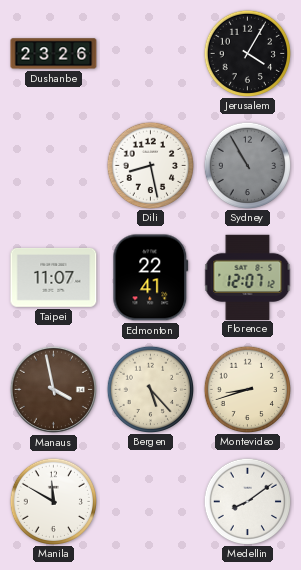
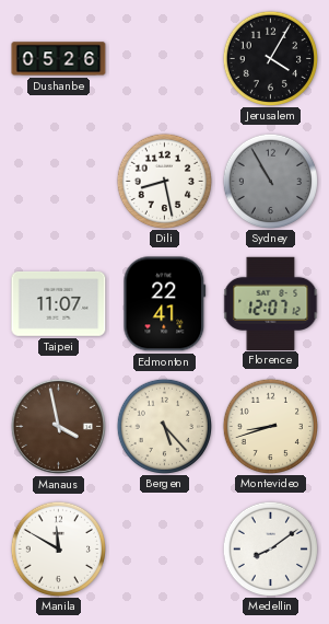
Dushanbe: 23:26 -> 05:26
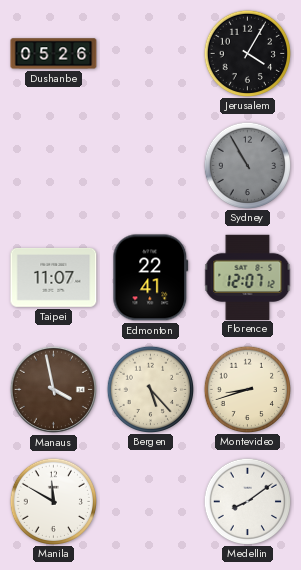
Dili: 8:28 -> none
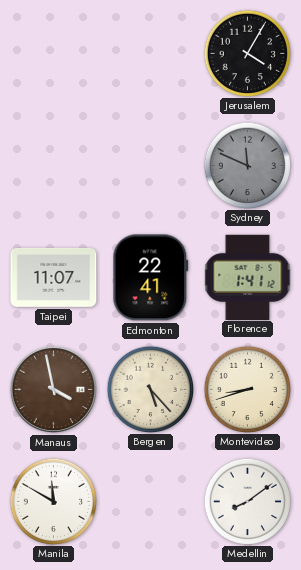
Dushanbe: 05:26 -> none
Sydney: 10:55 -> 11:49
Florence: 12:07 -> 1:41
